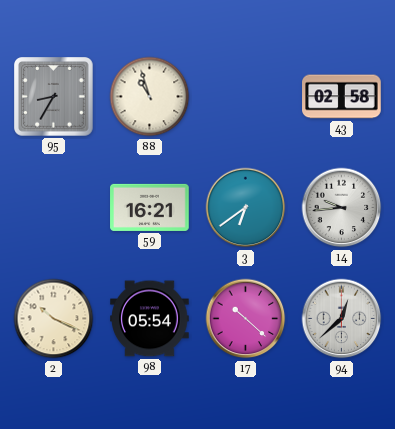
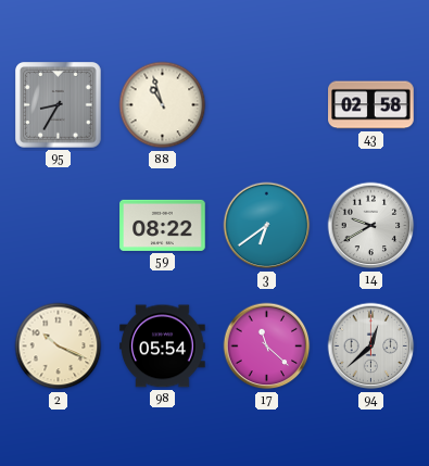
59: 16:21 -> 08:22
14: 9:44 -> 9:40
17: 10:22 -> 11:22
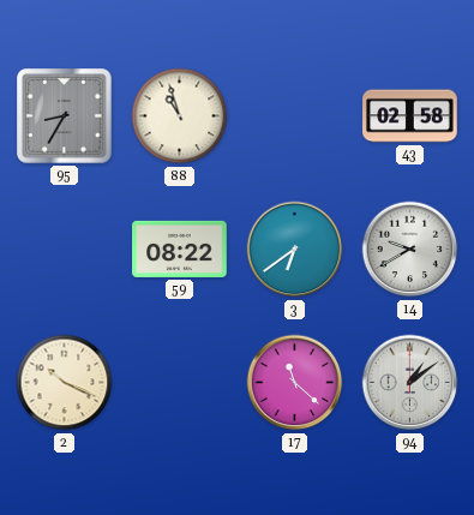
98: 05:54 -> none
94: 12:38 -> 1:09
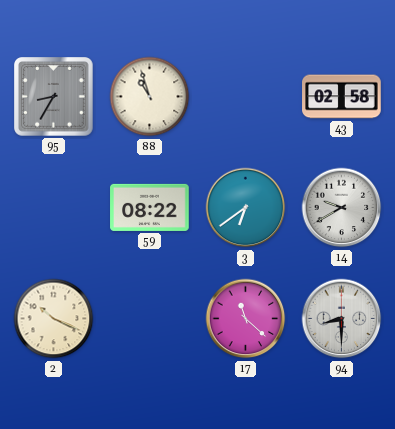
94: 1:09 -> 8:30
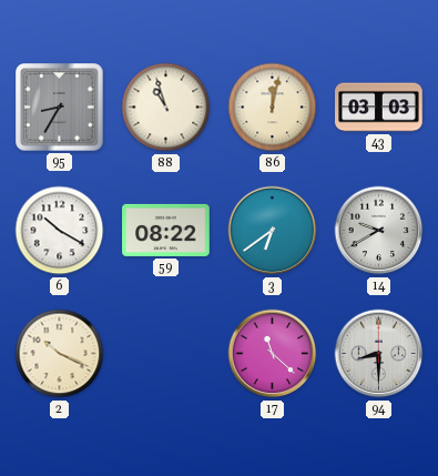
86: none -> 12:02
43: 02:58 -> 03:03
6: none -> 10:20
